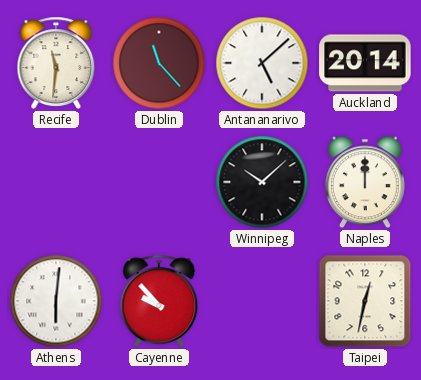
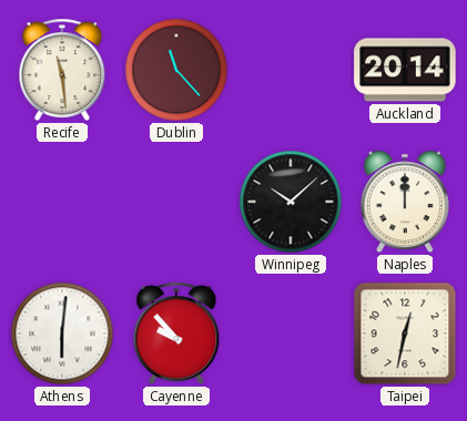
Recife: 11:31 -> 11:29
Antananarivo: 5:08 -> none
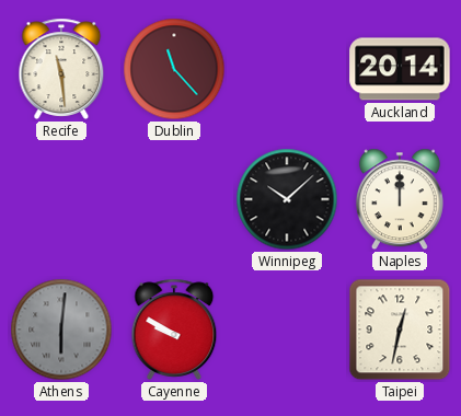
Athens dial: white -> grey
Cayenne: 9:53 -> 9:50
